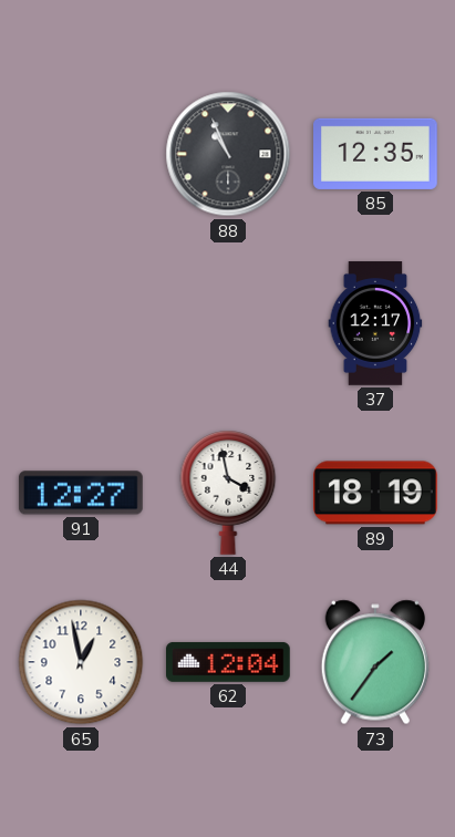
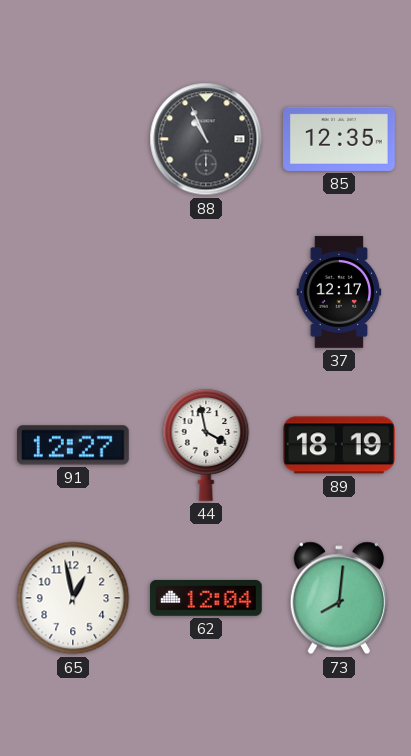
73: 1:36 -> 8:01
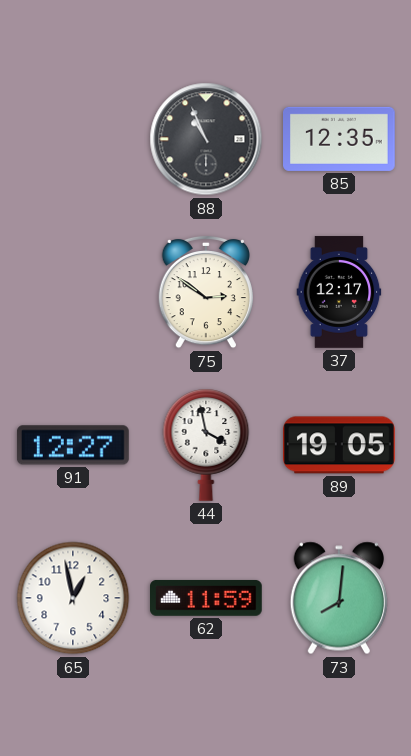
75: none -> 2:51
89: 18:19 -> 19:05
62: 12:04 -> 11:59
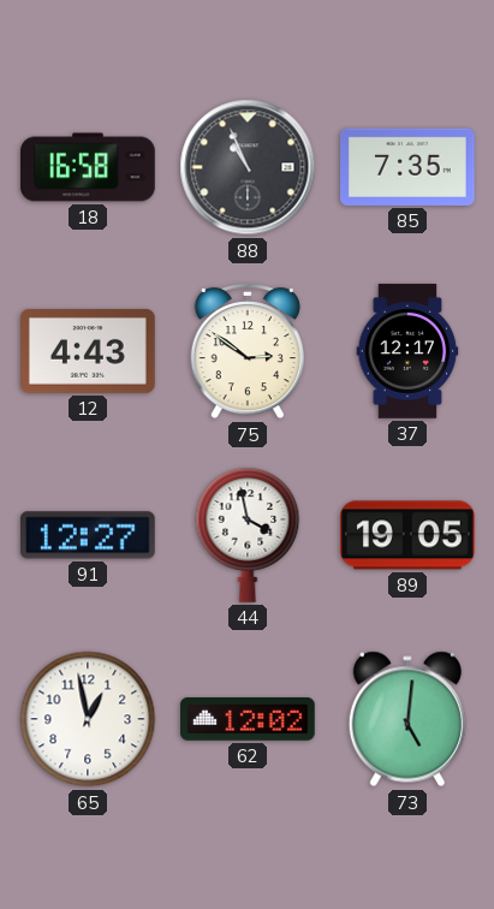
18: none -> 16:58
85: 12:35 -> 7:35
12: none -> 4:43
62: 11:59 -> 12:02
73: 8:01 -> 5:01
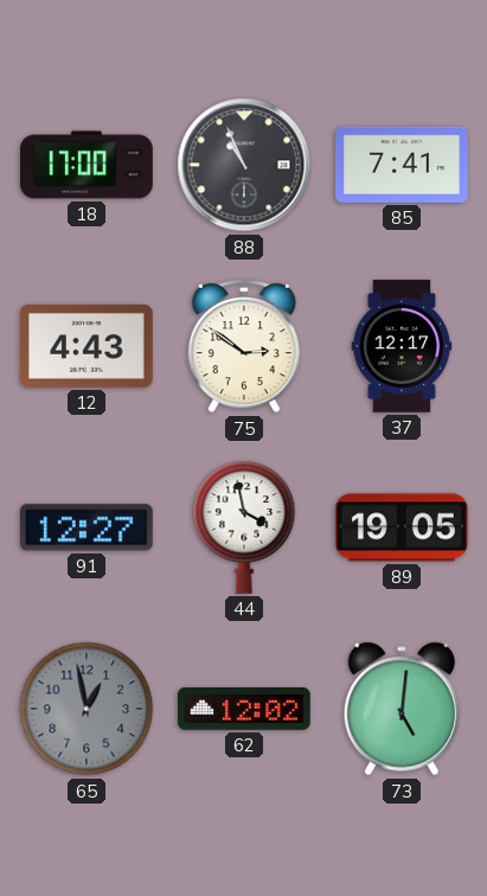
18: 16:58 -> 17:00
85: 7:35 -> 7:41
65 dial: white -> grey
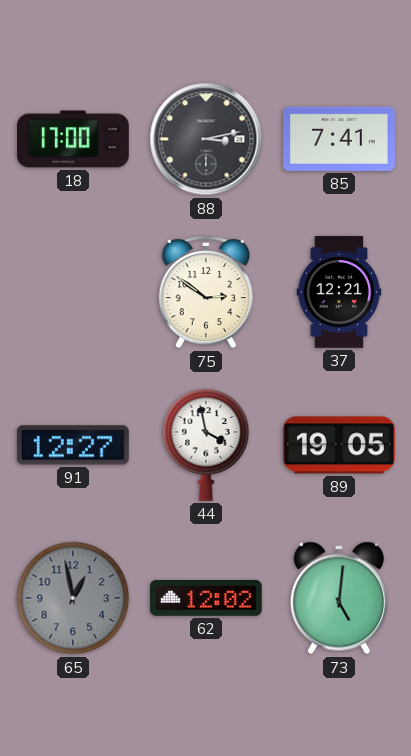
88: 10:56 -> 3:13
12: 4:43 -> none
37: 12:17 -> 12:21
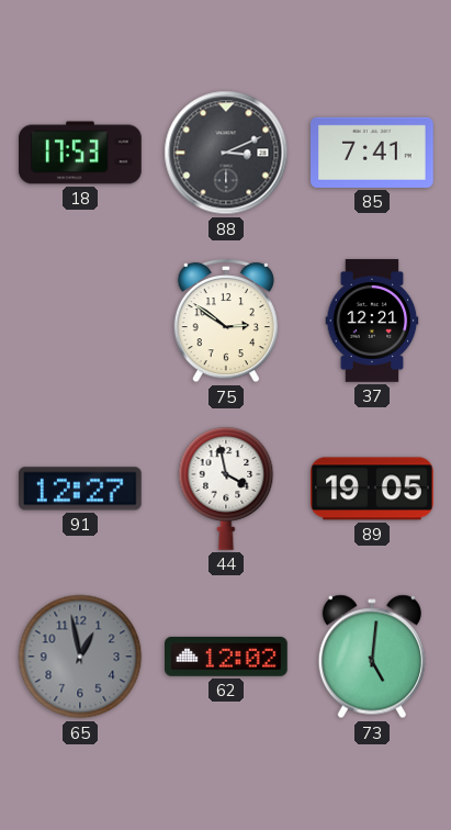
18: 17:00 -> 17:53
88: 3:13 -> 3:11
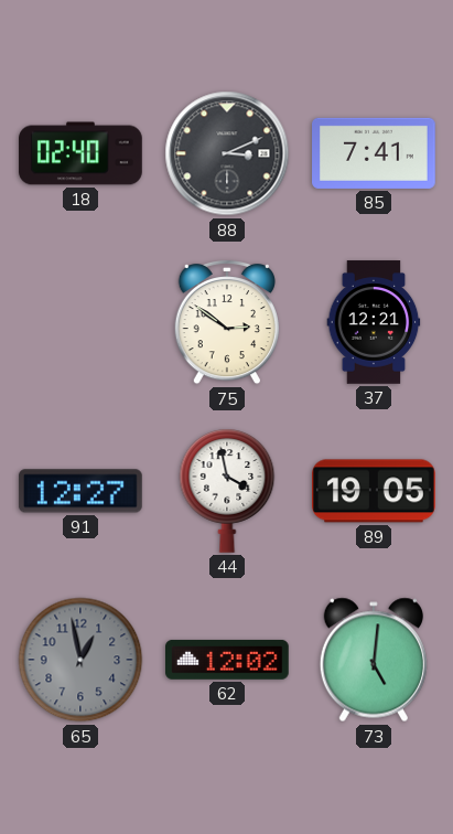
18: 17:53 -> 02:40
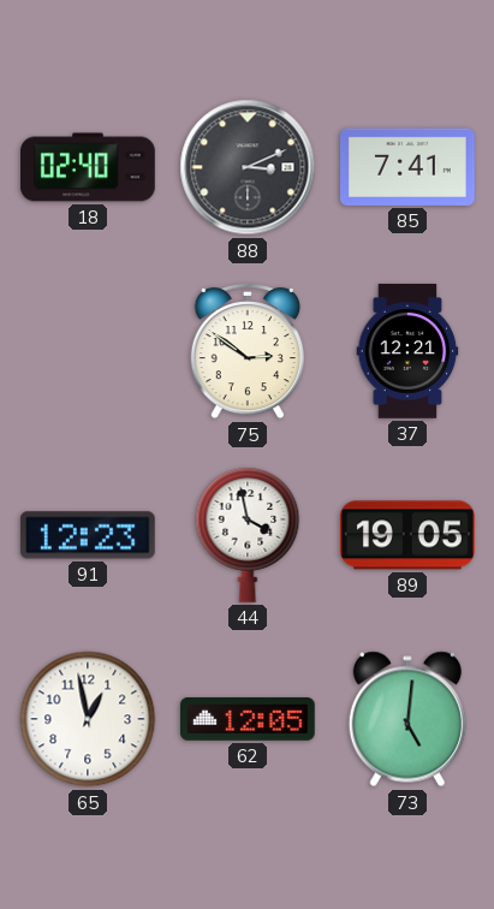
91: 12:27 -> 12:23
65 dial: grey -> white
62: 12:02 -> 12:05
